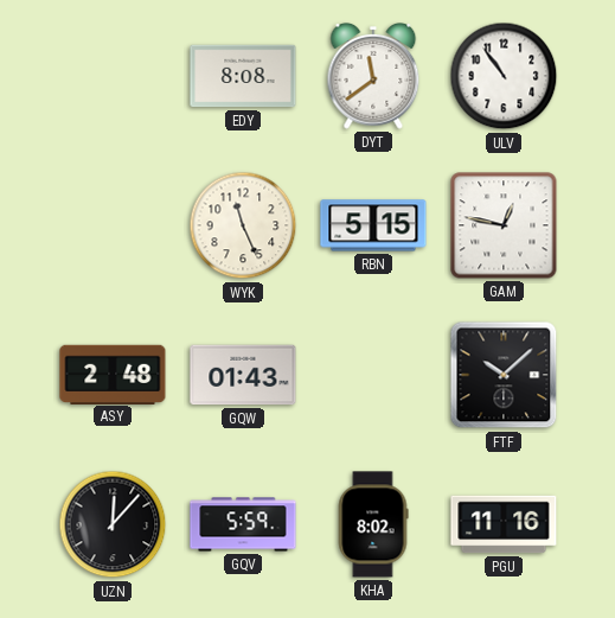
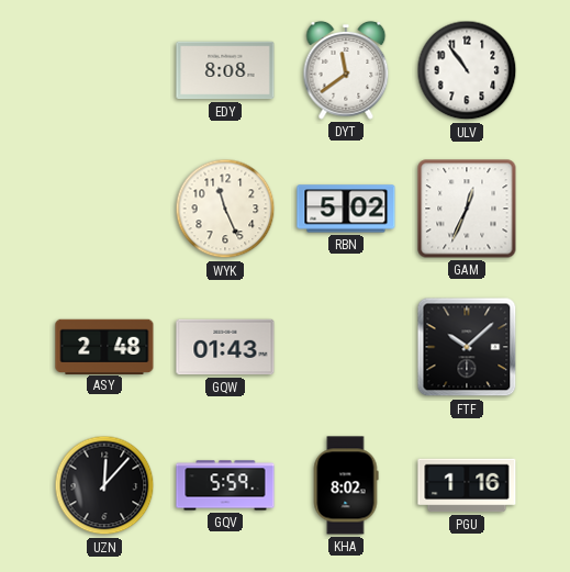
RBN: 5:15 -> 5:02
GAM: 12:47 -> 12:34
PGU: 11:16 -> 1:16
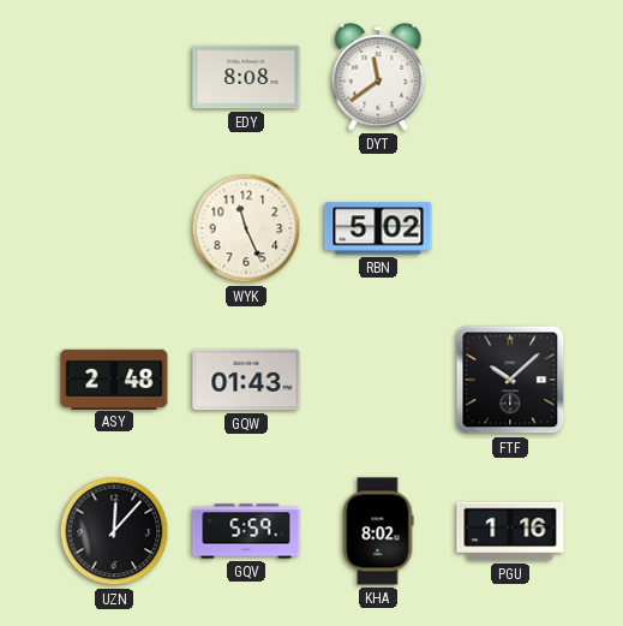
ULV: 10:54 -> none
GAM: 12:34 -> none
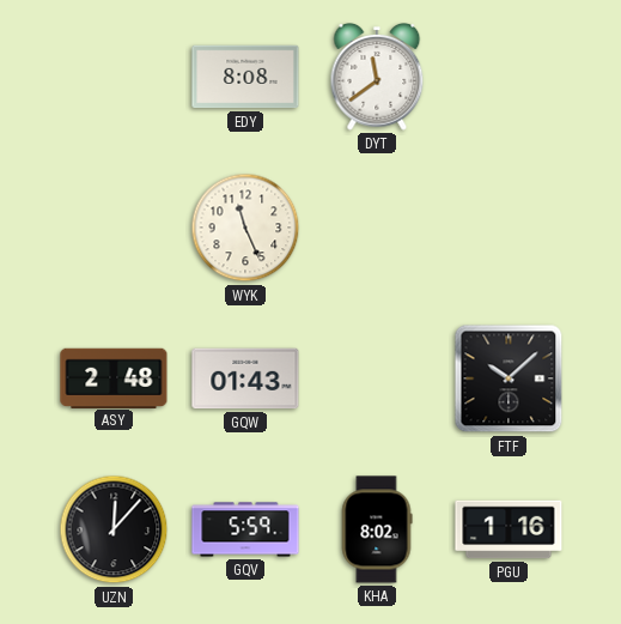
RBN: 5:02 -> none
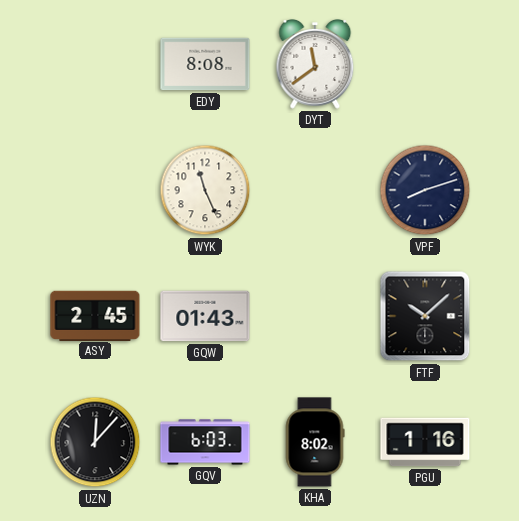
VPF: none -> 8:12
ASY: 2:48 -> 2:45
GQV: 5:59 -> 6:03
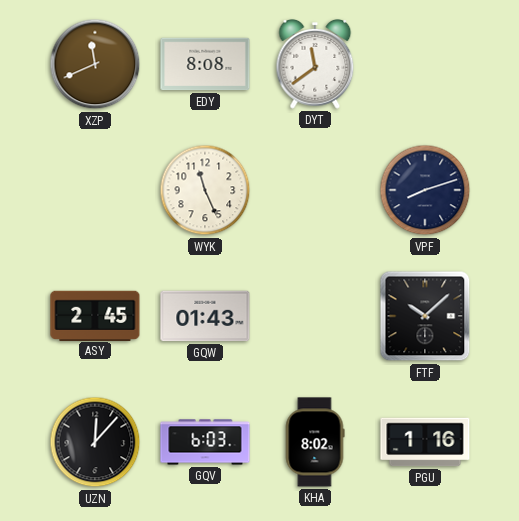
XZP: none -> 11:41
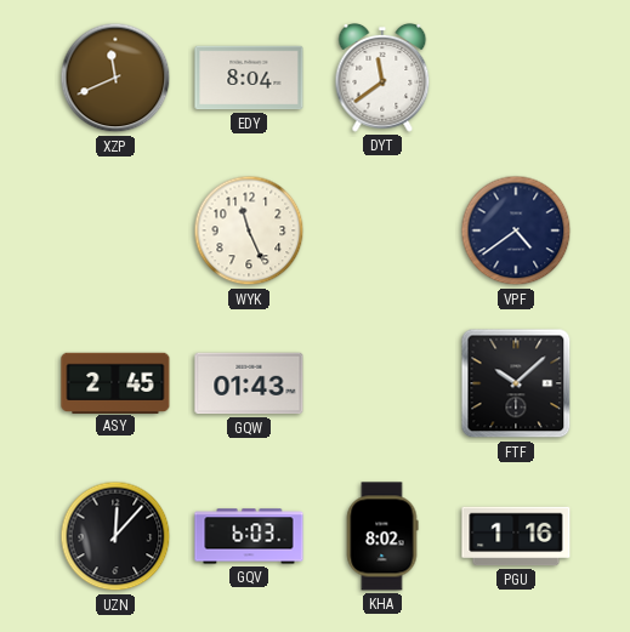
EDY: 8:08 -> 8:04
VPF: 8:12 -> 4:39
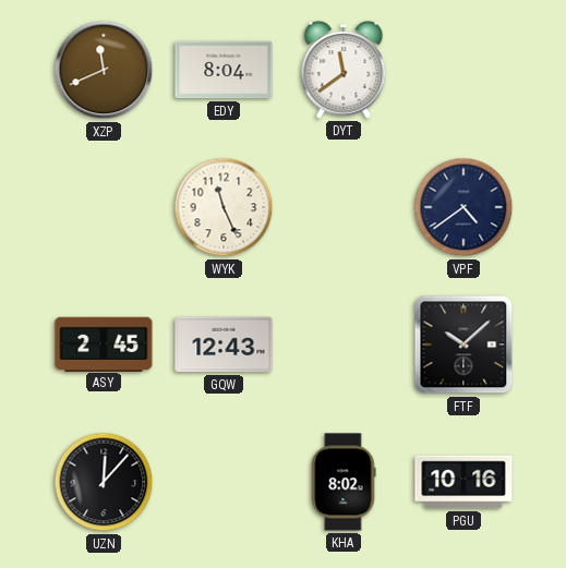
GQW: 01:43 -> 12:43
GQV: 6:03 -> none
PGU: 1:16 -> 10:16
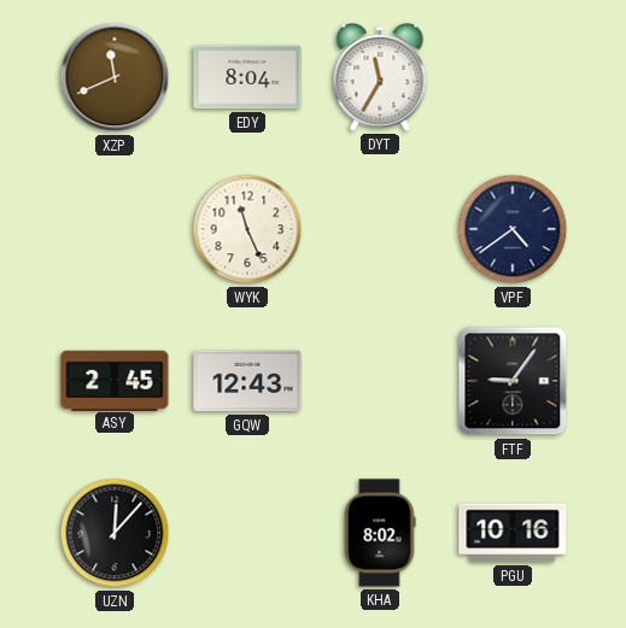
DYT: 11:39 -> 11:35
FTF: 10:08 -> 9:06
